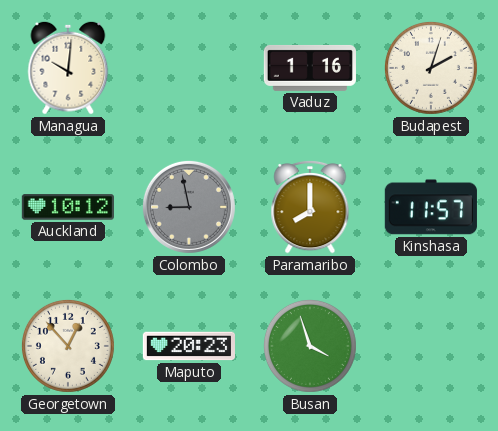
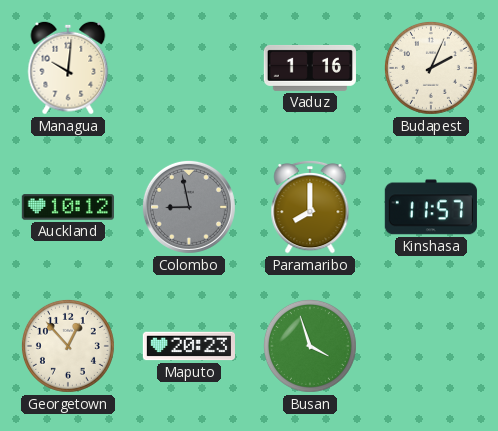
Budapest: 2:03 -> 2:04
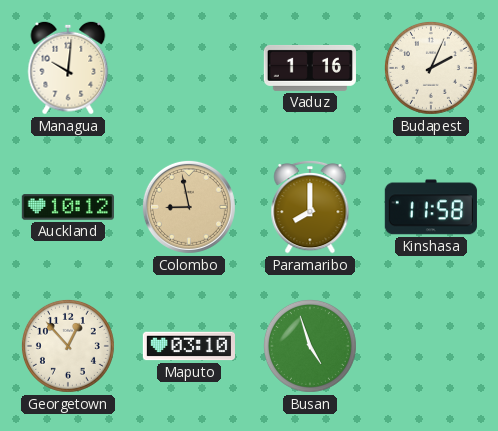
Colombo dial: grey -> champagne
Kinshasa: 11:57 -> 11:58
Maputo: 20:23 -> 03:10
Busan: 3:57 -> 4:57
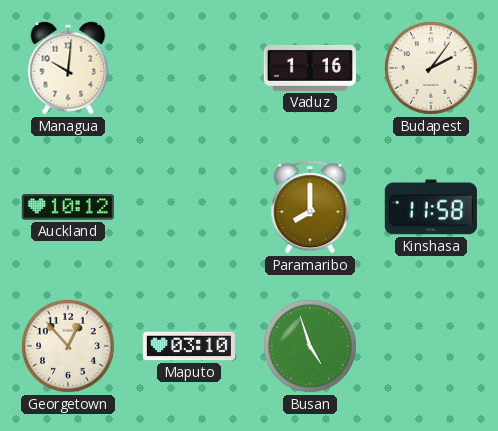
Budapest: 2:04 -> 2:06
Colombo: 8:58 -> none
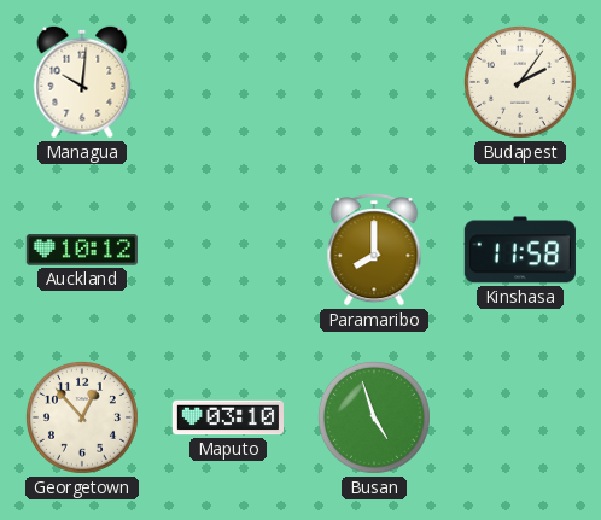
Vaduz: 1:16 -> none
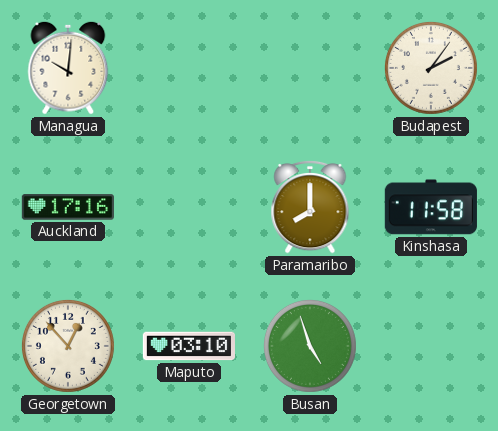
Auckland: 10:12 -> 17:16
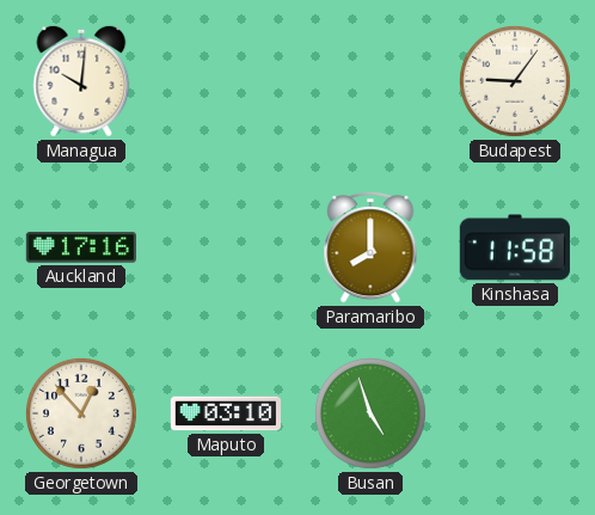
Budapest: 2:06 -> 9:06
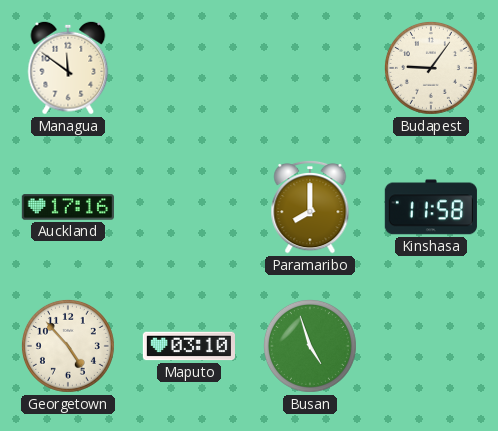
Managua: 10:01 -> 11:51
Georgetown: 12:53 -> 4:53
